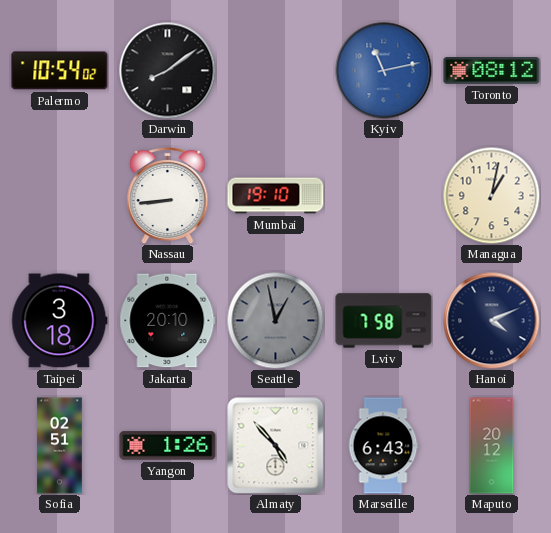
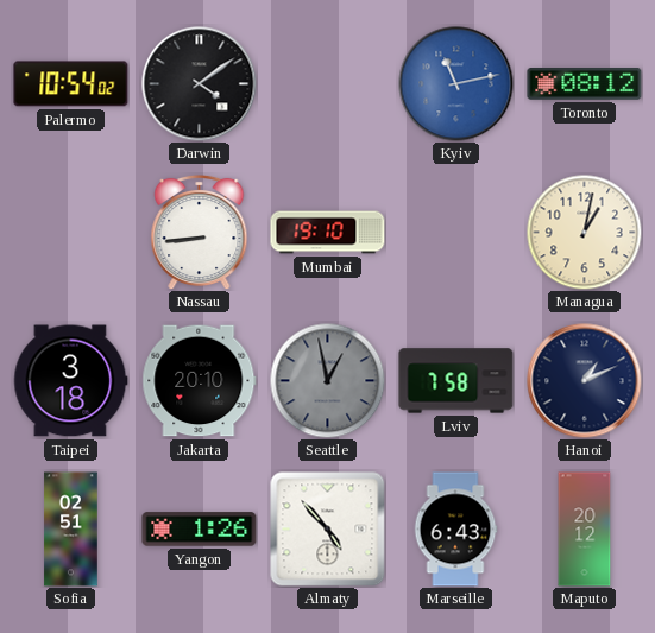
Darwin: 8:09 -> 4:09
Hanoi: 4:11 -> 1:11
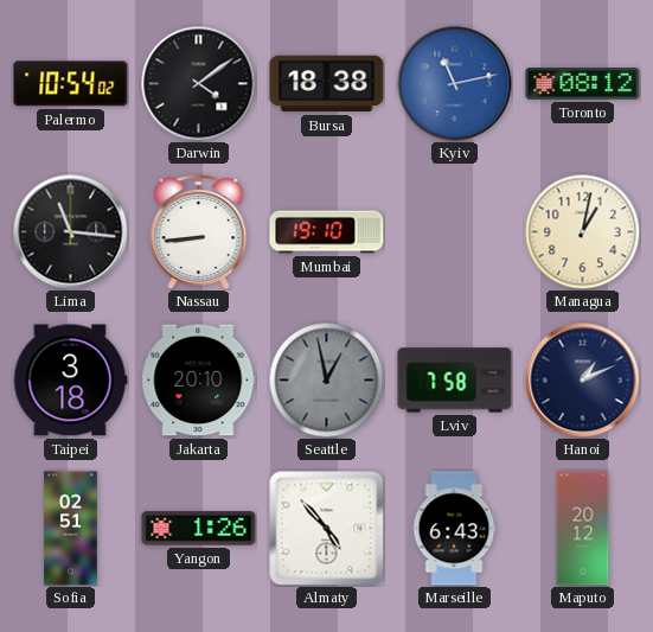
Bursa: none -> 18:38
Lima: none -> 11:16
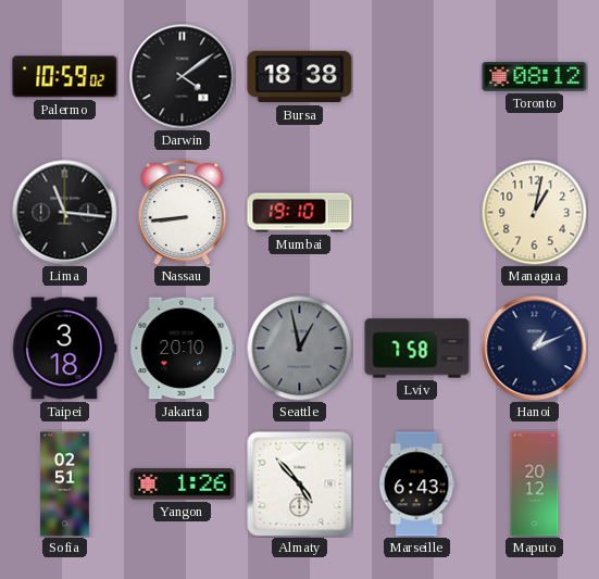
Palermo: 10:54 -> 10:59
Kyiv: 11:13 -> none
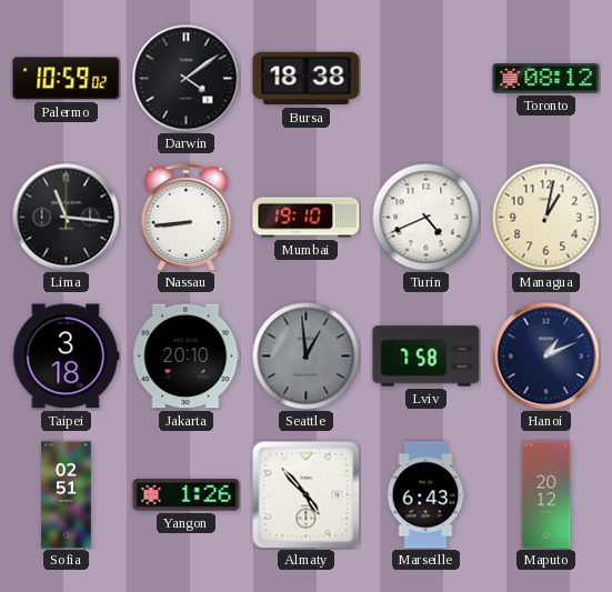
Turin: none -> 4:41
Seattle: 12:58 -> 12:59
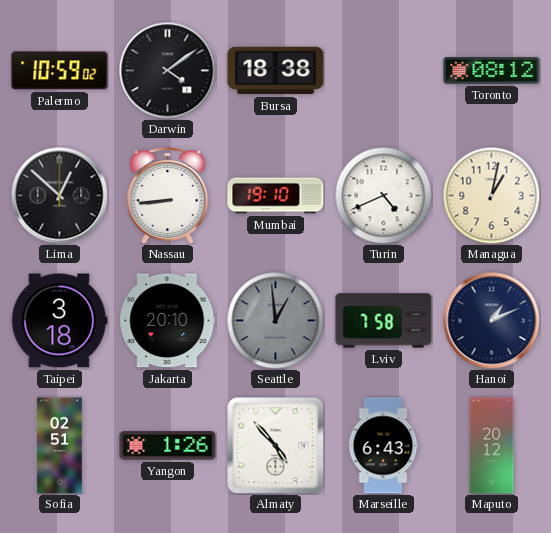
Lima: 11:16 -> 12:52
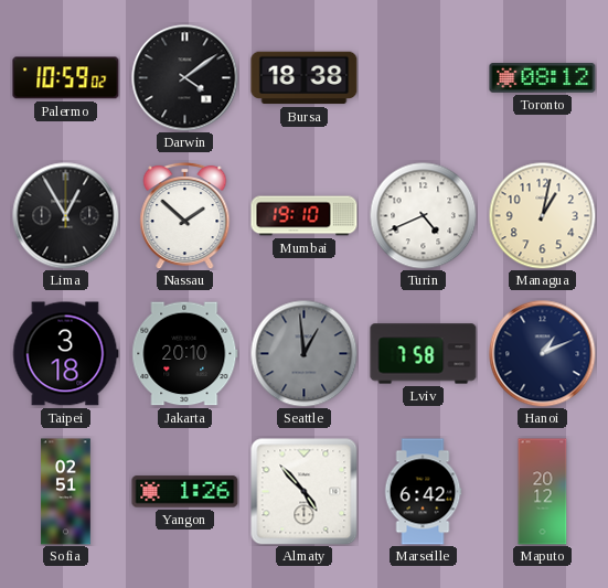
Lima: 12:52 -> 12:55
Nassau: 8:44 -> 1:52
Marseille: 6:43 -> 6:42
